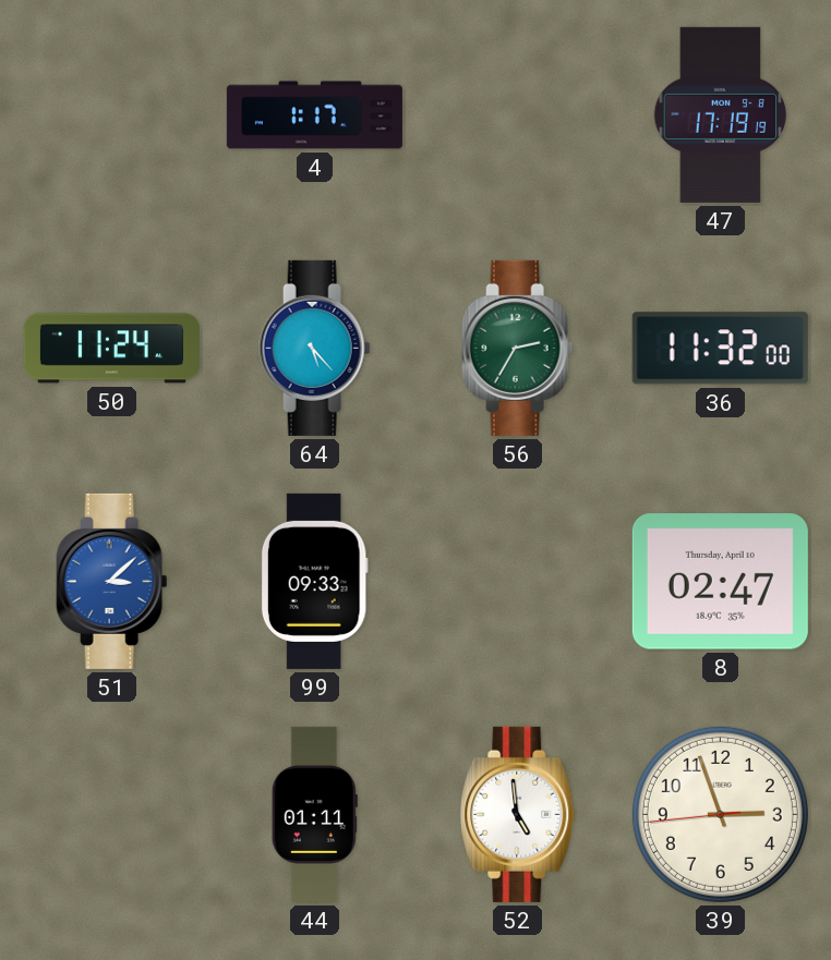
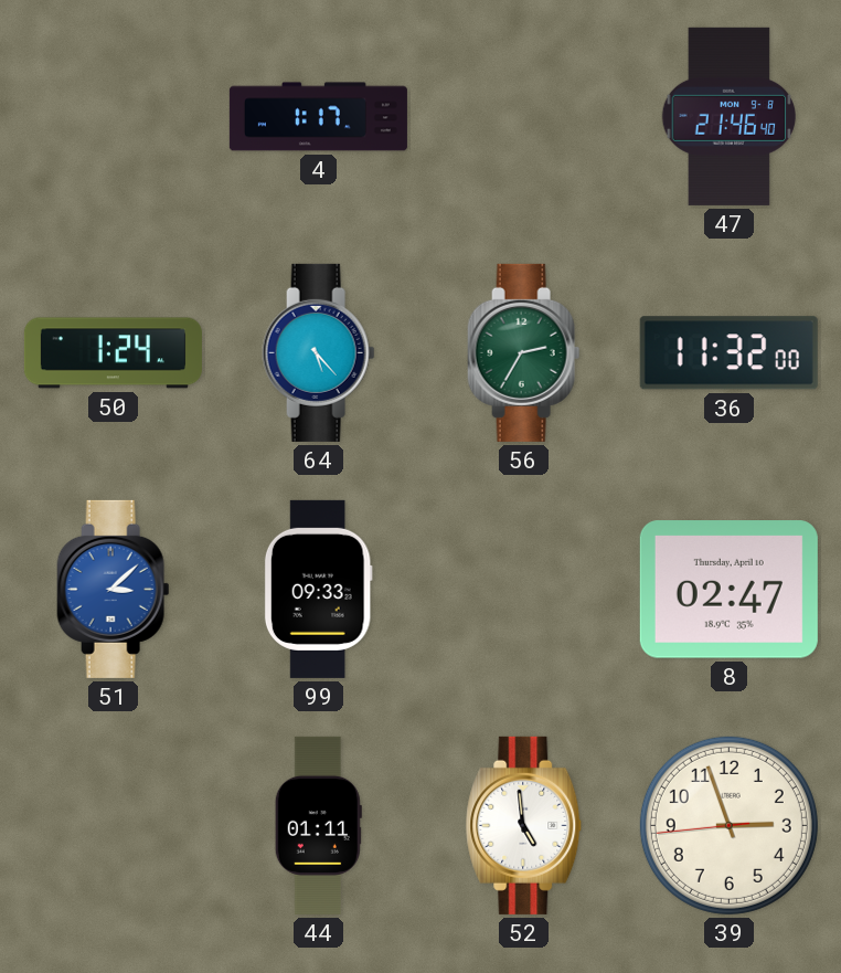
47: 17:19 -> 21:46
50: 11:24 -> 1:24
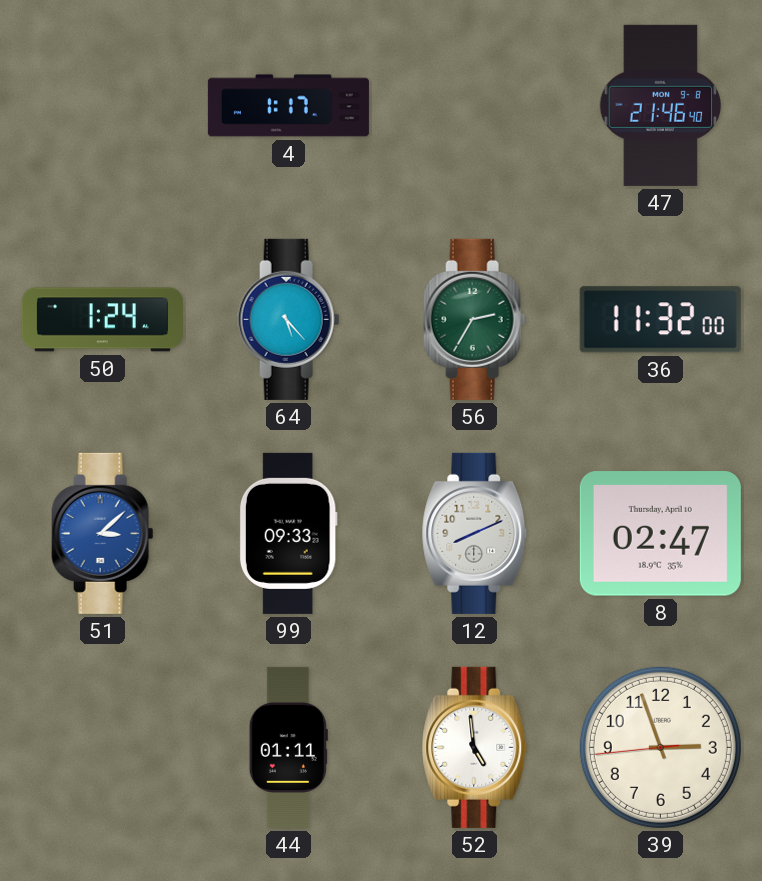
12: none -> 8:11
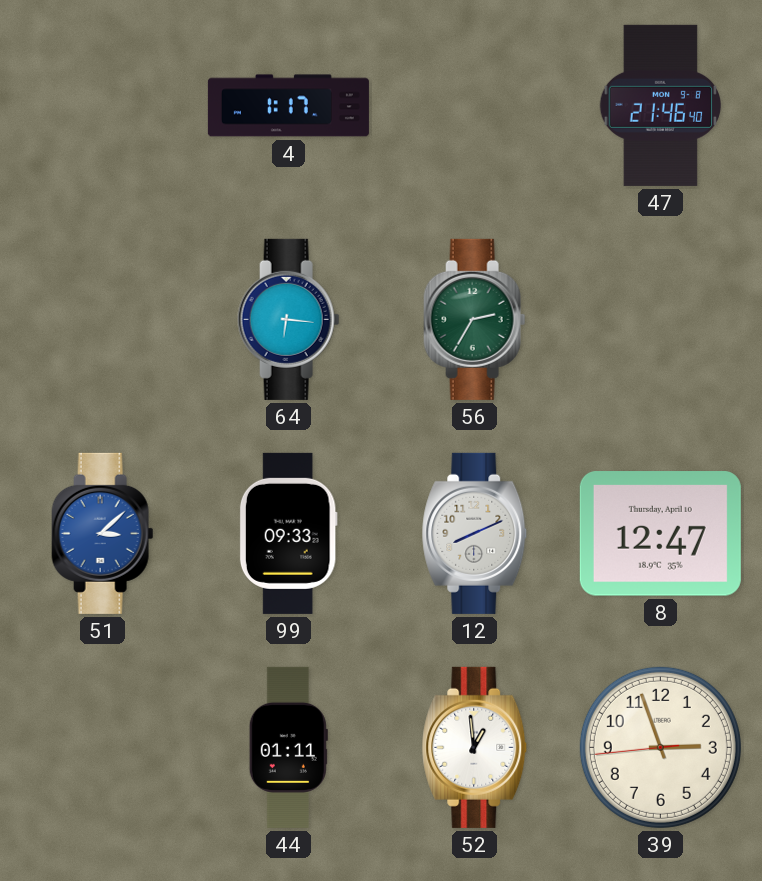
50: 1:24 -> none
64: 5:23 -> 6:16
36: 11:32 -> none
8: 02:47 -> 12:47
52: 4:59 -> 12:59
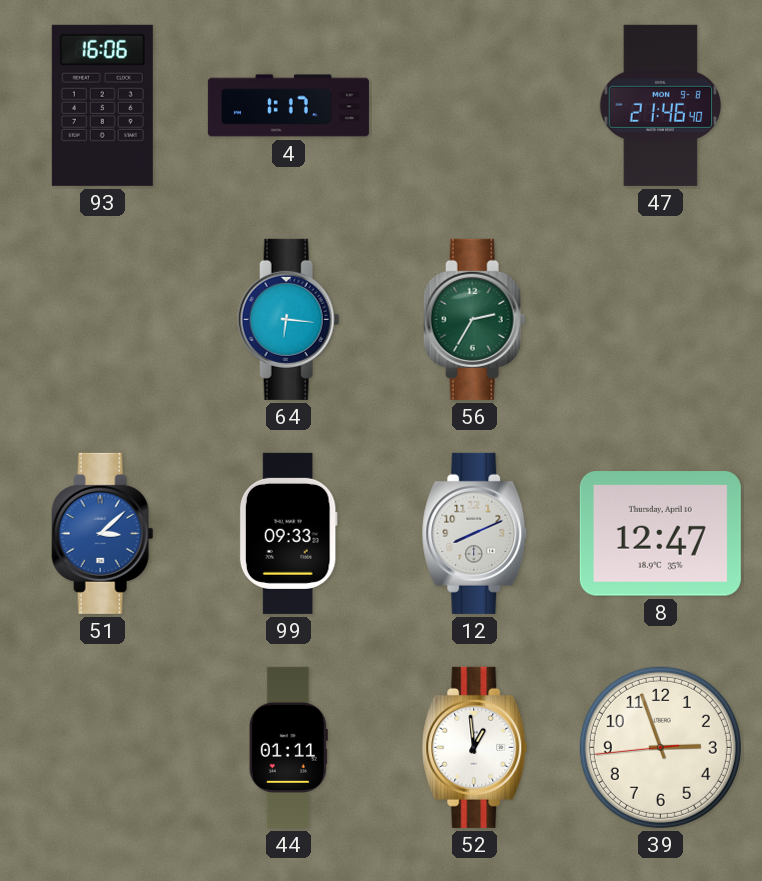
93: none -> 16:06
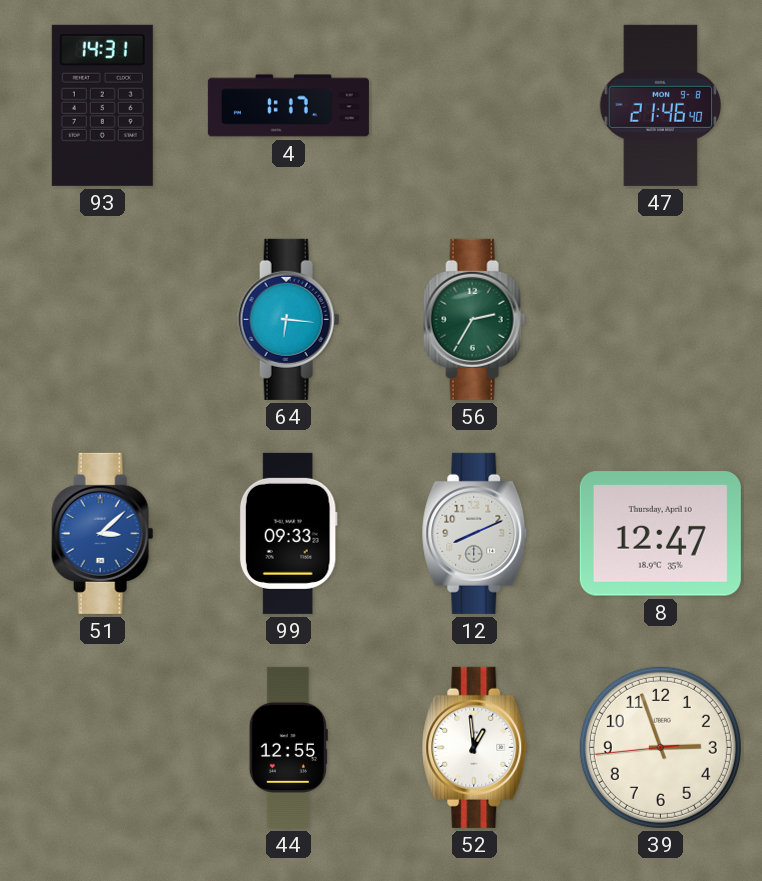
93: 16:06 -> 14:31
44: 01:11 -> 12:55
